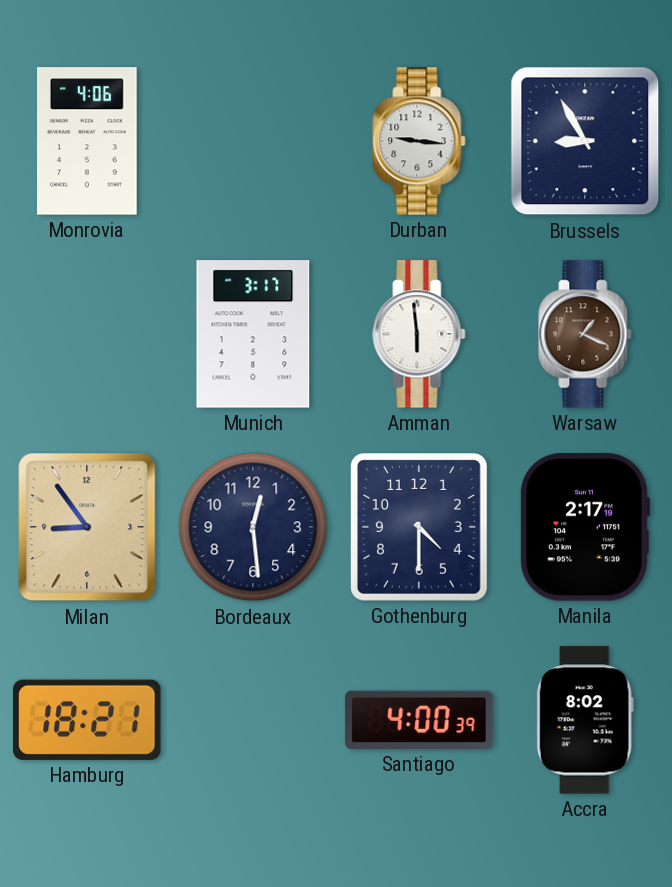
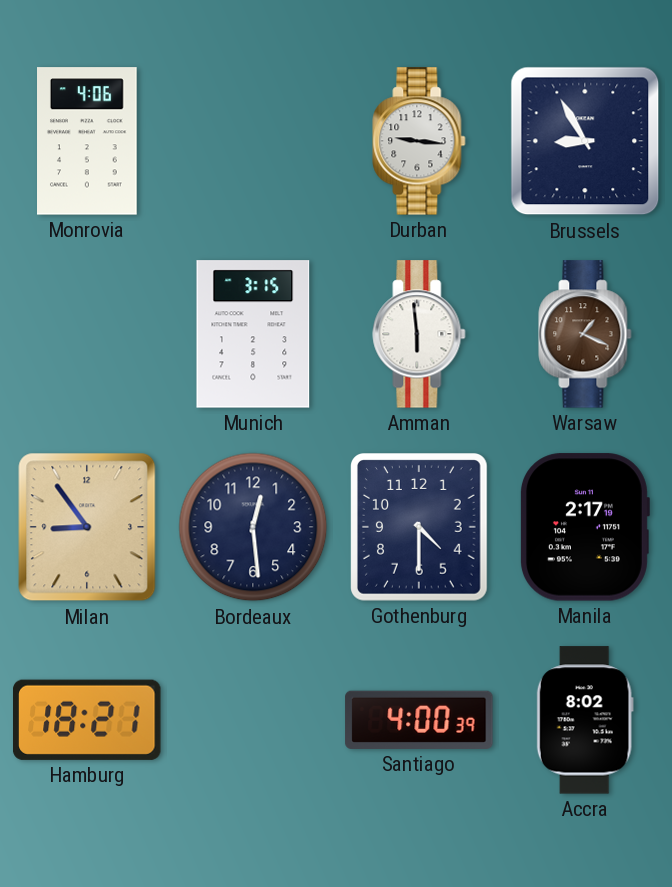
Munich: 3:17 -> 3:15
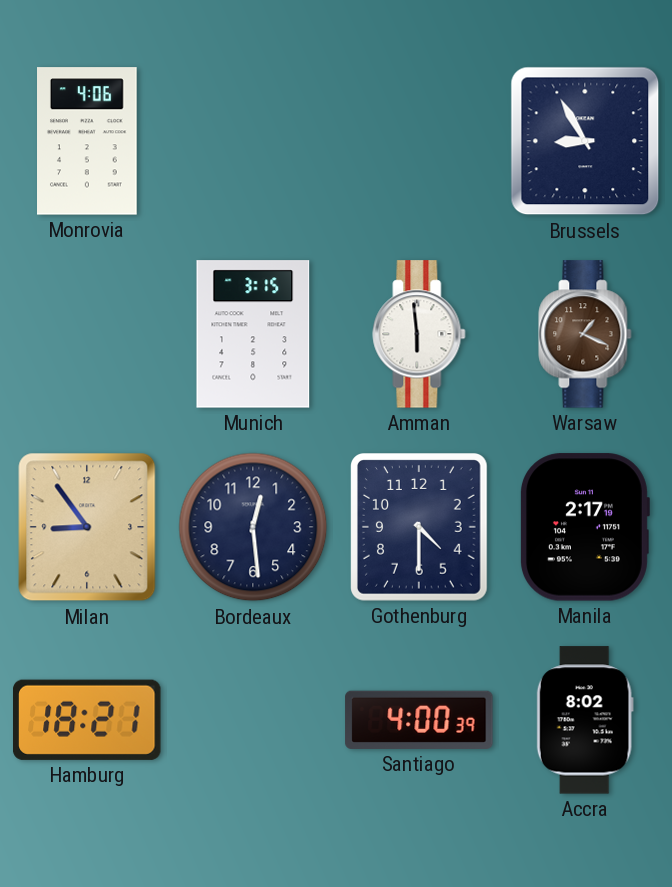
Durban: 9:16 -> none
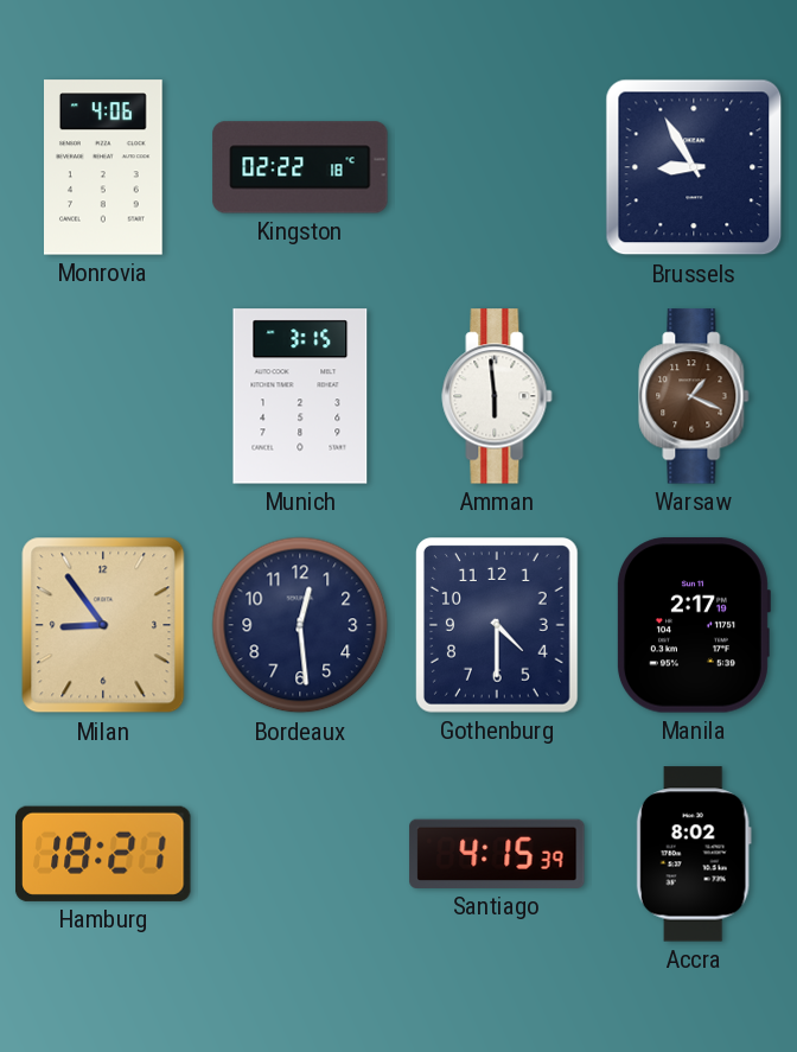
Kingston: none -> 02:22
Santiago: 4:00 -> 4:15
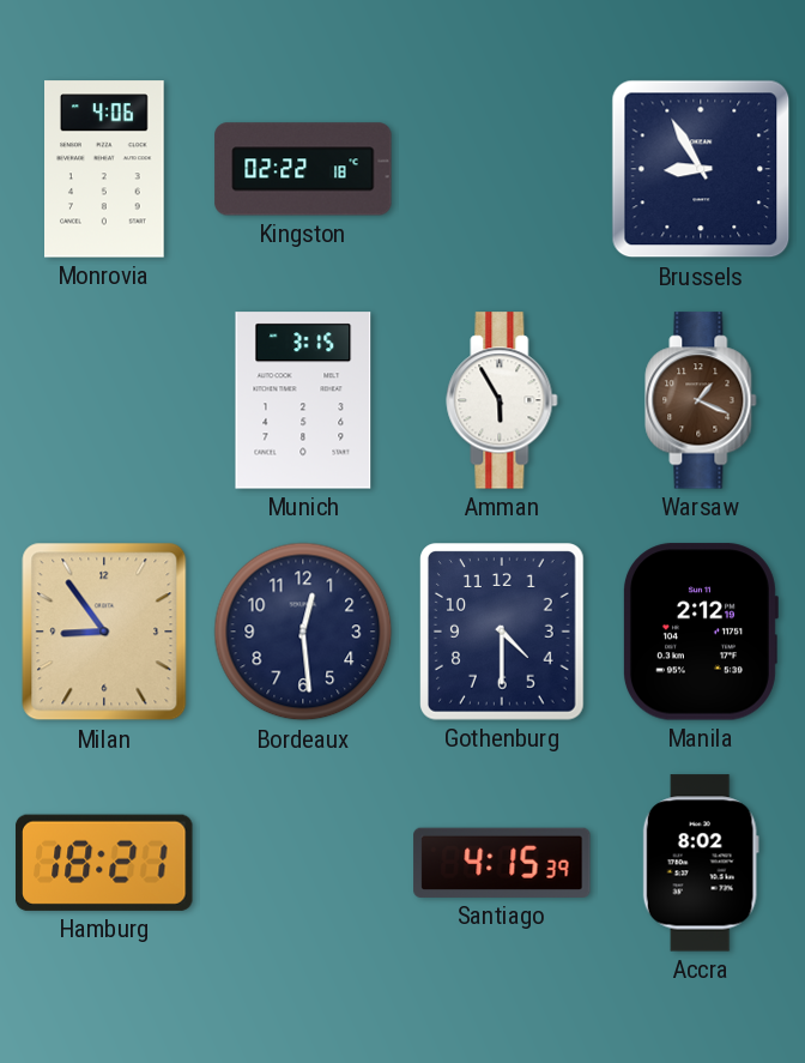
Amman: 5:59 -> 5:55
Manila: 2:17 -> 2:12
